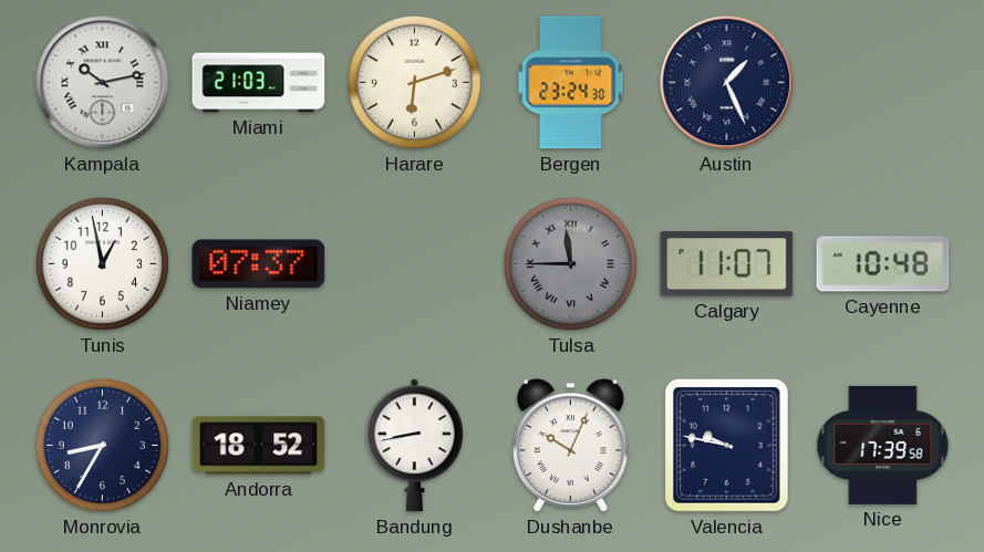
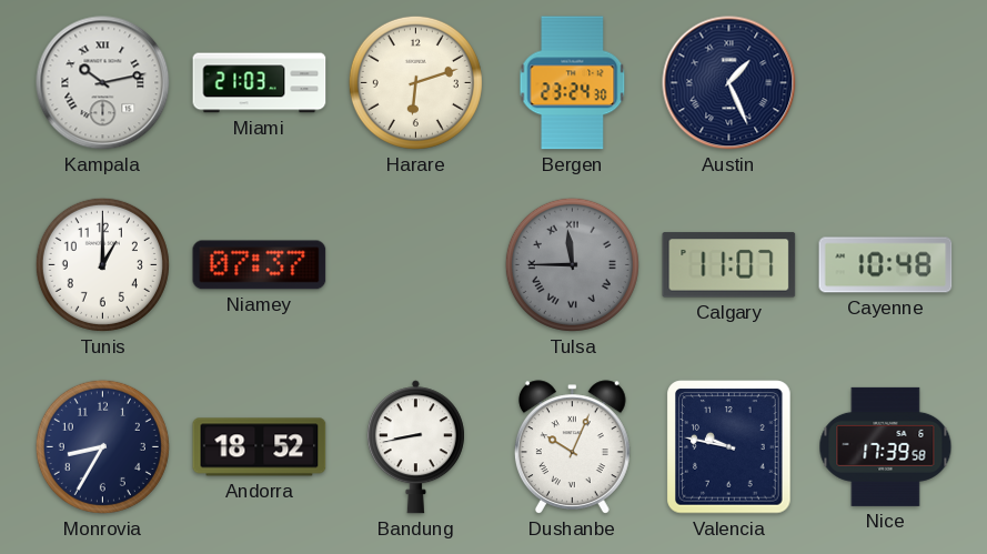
Tunis: 12:58 -> 1:00
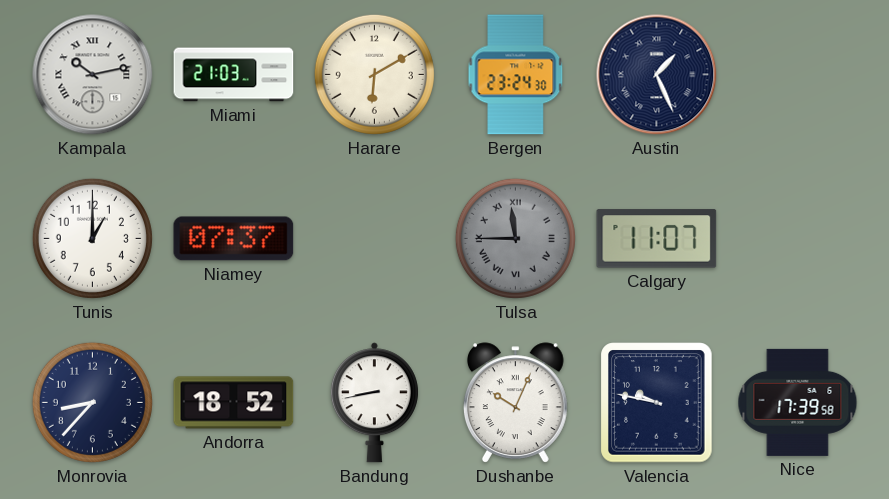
Harare: 6:12 -> 6:10
Cayenne: 10:48 -> none
Monrovia: 8:35 -> 8:37
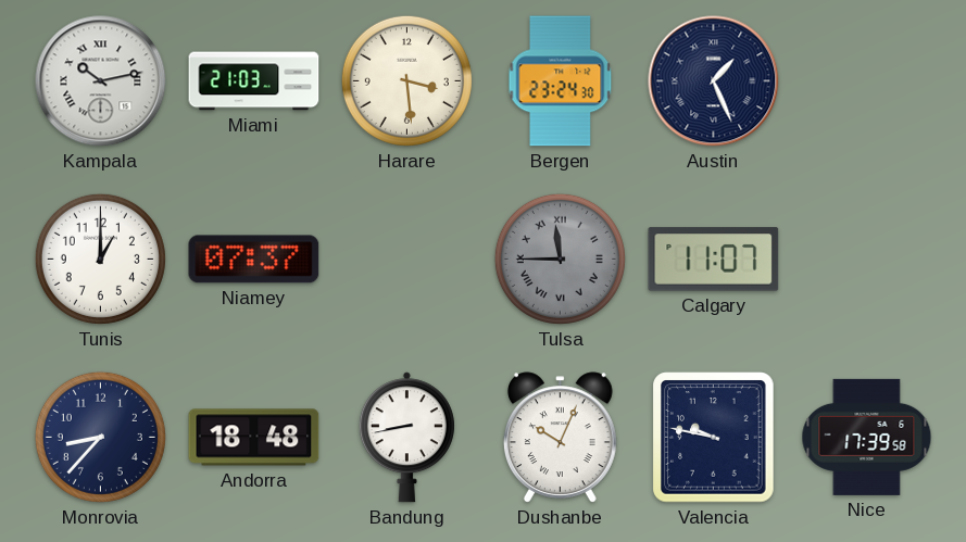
Harare: 6:10 -> 3:29
Andorra: 18:52 -> 18:48
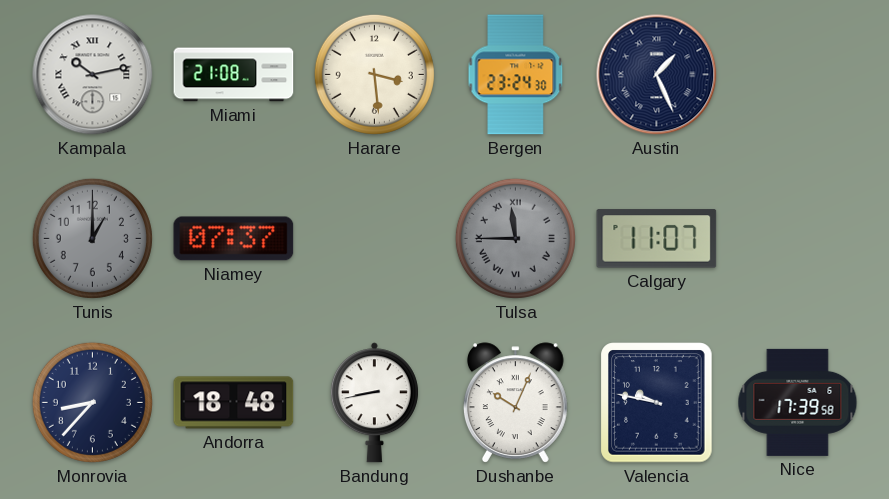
Miami: 21:03 -> 21:08
Tunis dial: white -> grey
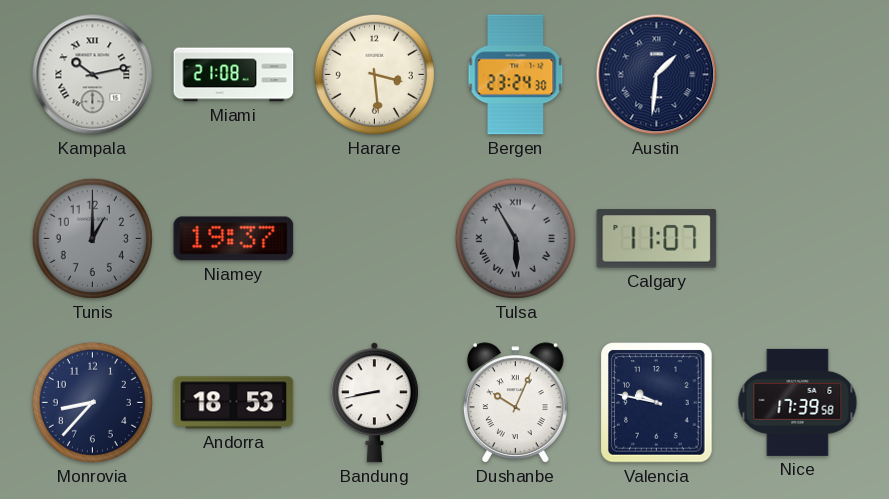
Austin: 1:26 -> 1:31
Niamey: 07:37 -> 19:37
Tulsa: 11:45 -> 5:55
Andorra: 18:48 -> 18:53
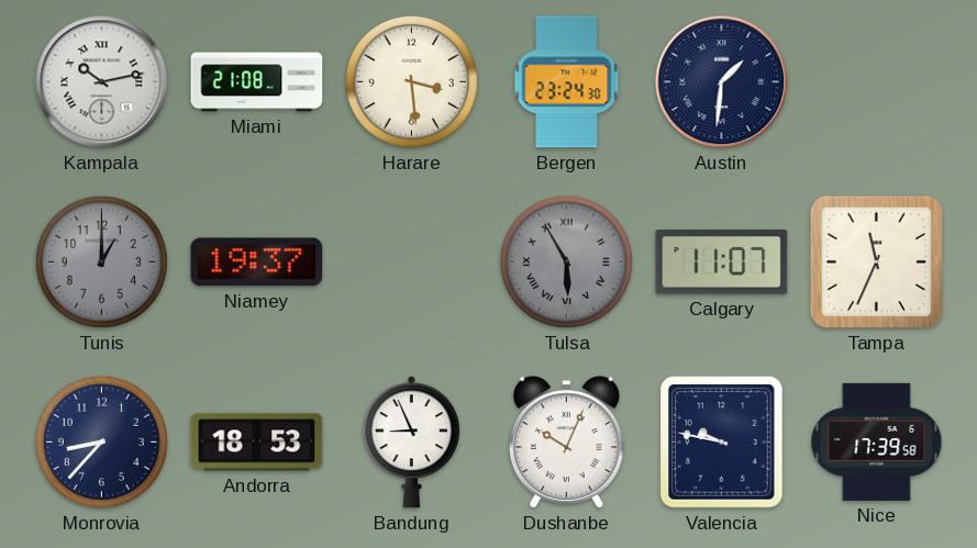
Tampa: none -> 11:34
Bandung: 8:43 -> 8:56
